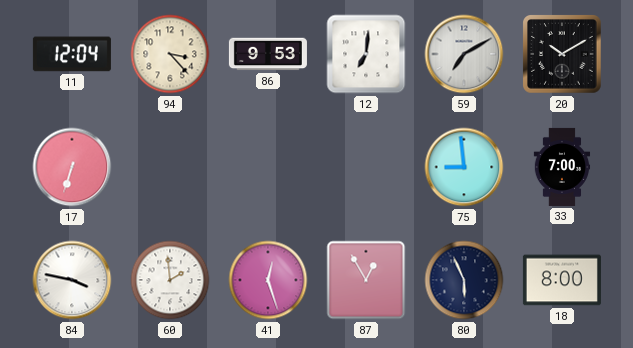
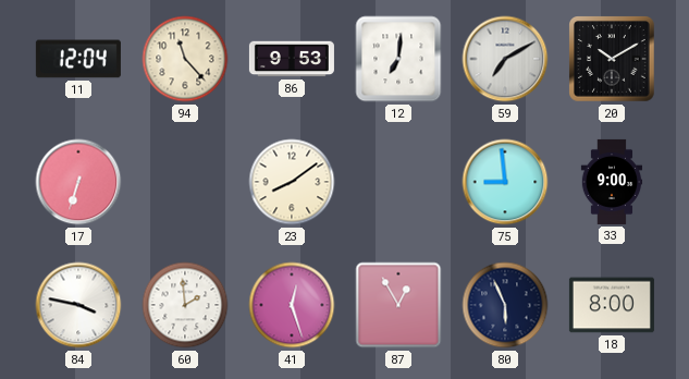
94: 3:23 -> 11:23
23: none -> 8:09
33: 7:00 -> 9:00
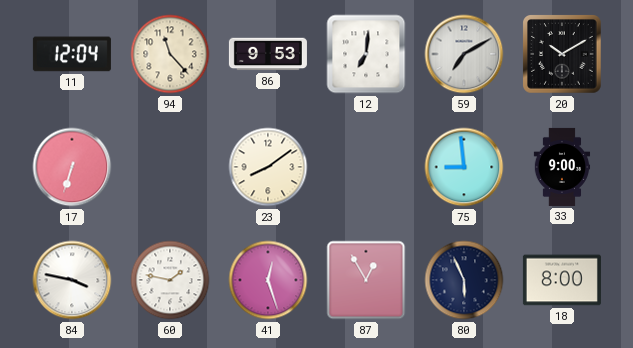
60: 1:59 -> 1:47
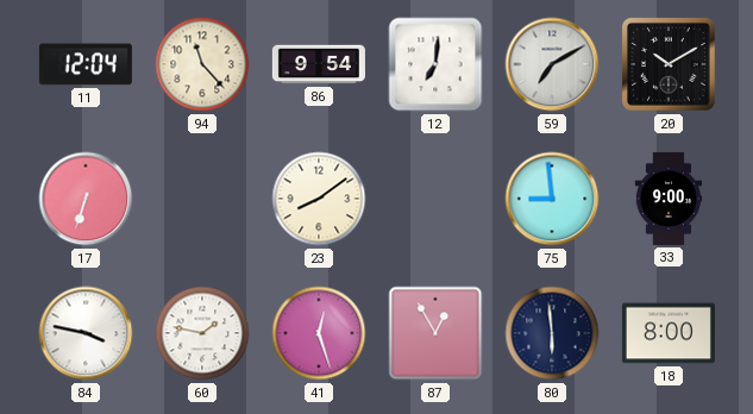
86: 9:53 -> 9:54
80: 5:56 -> 5:59
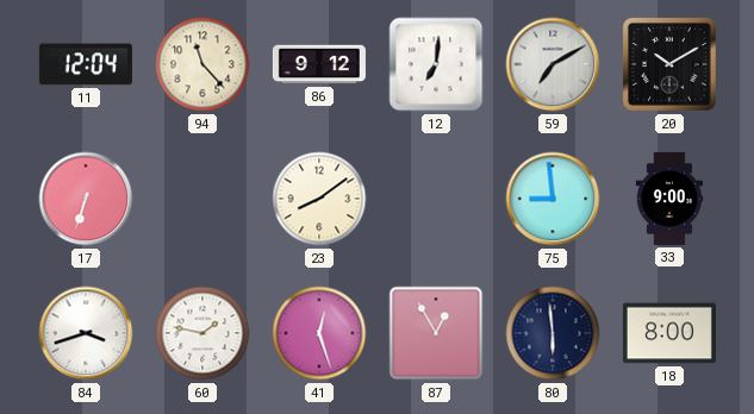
86: 9:54 -> 9:12
84: 3:47 -> 3:42
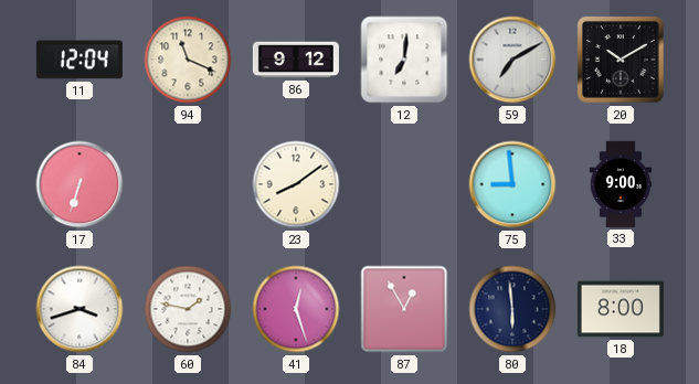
94: 11:23 -> 11:19
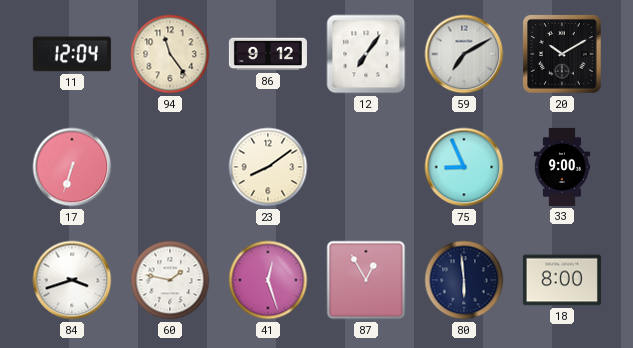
94: 11:19 -> 11:24
12: 7:01 -> 7:06
75: 8:59 -> 8:56
